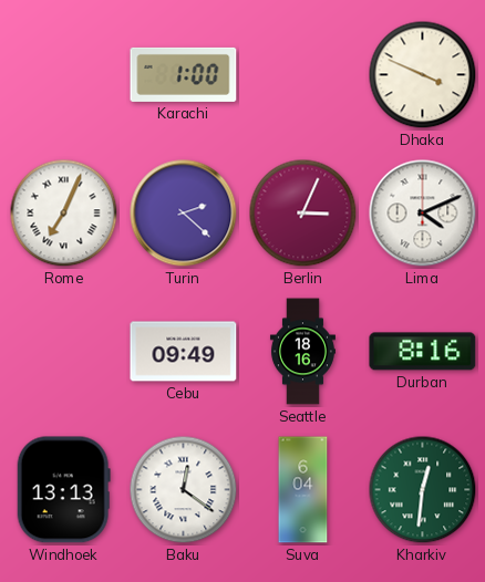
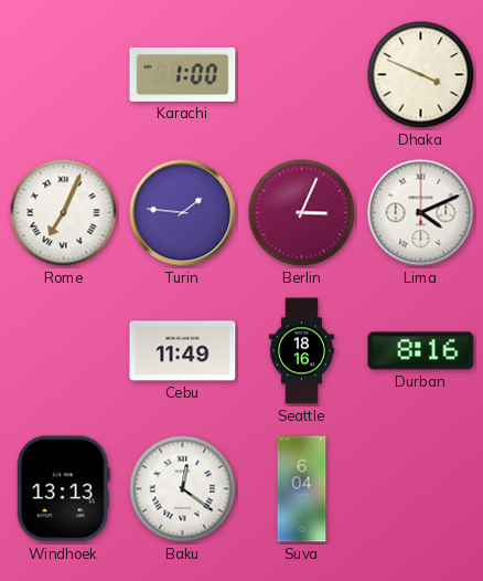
Turin: 2:22 -> 1:46
Cebu: 09:49 -> 11:49
Kharkiv: 12:31 -> none
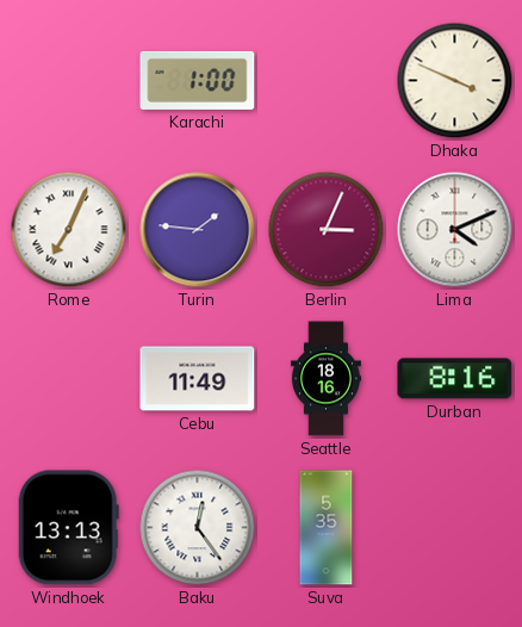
Baku: 12:21 -> 12:24
Suva: 6:04 -> 5:35
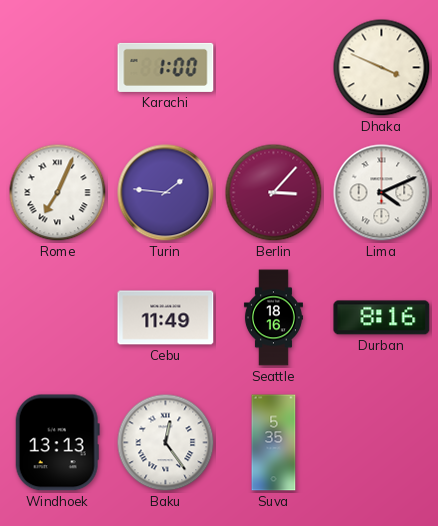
Berlin: 3:04 -> 3:07
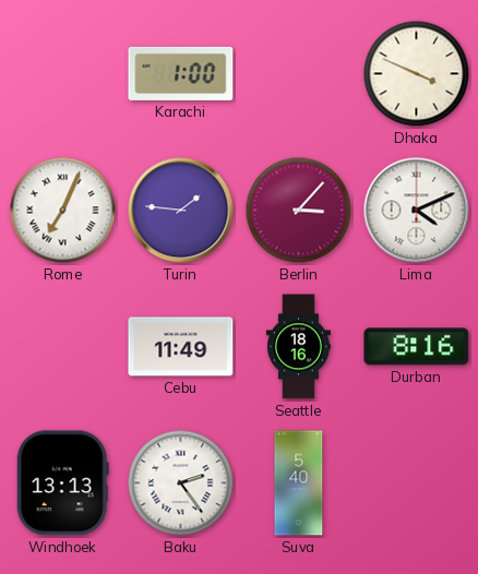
Baku: 12:24 -> 2:24
Suva: 5:35 -> 5:40
